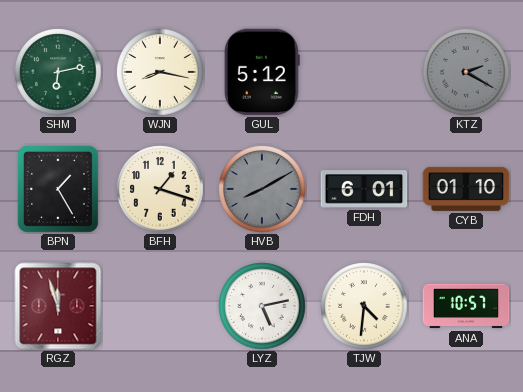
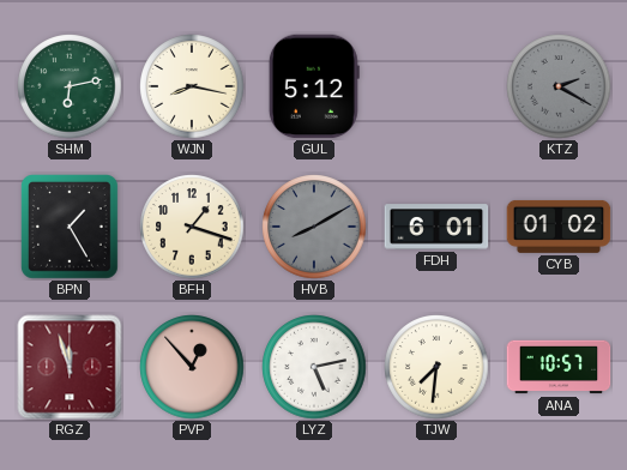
CYB: 01:10 -> 01:02
PVP: none -> 12:53
TJW: 4:31 -> 7:31
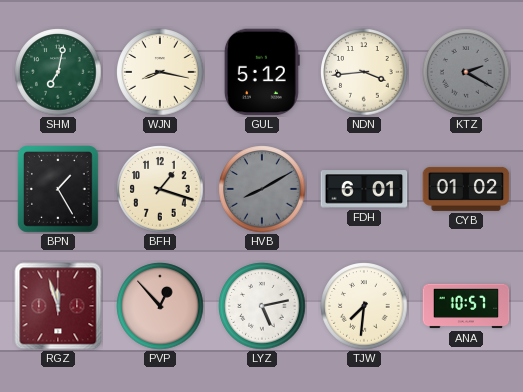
SHM: 6:13 -> 7:02
NDN: none -> 3:44
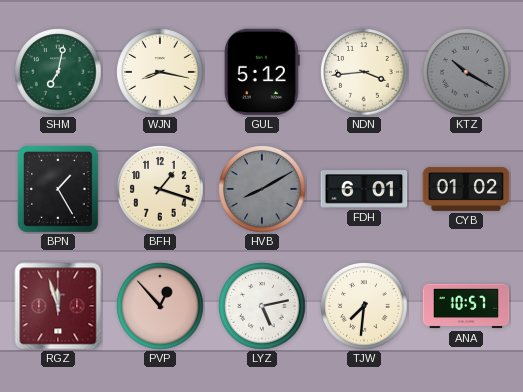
KTZ: 2:20 -> 10:20
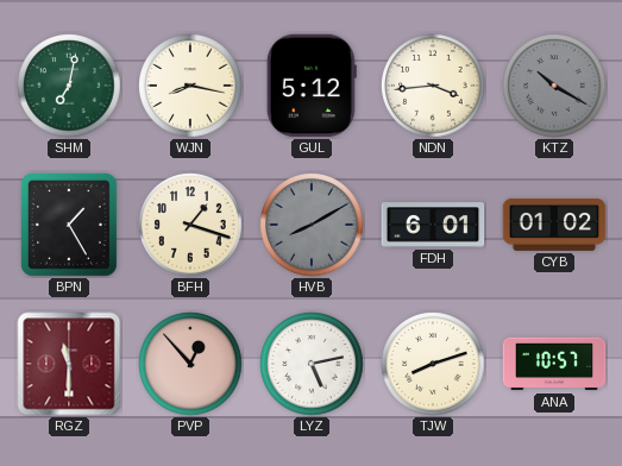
RGZ: 11:57 -> 11:30
TJW: 7:31 -> 8:12
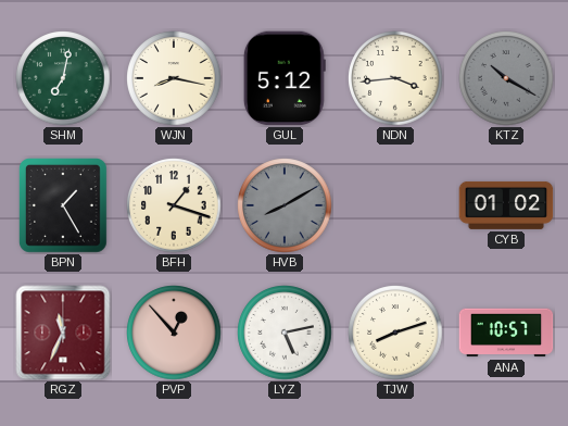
FDH: 6:01 -> none
RGZ: 11:30 -> 11:34
